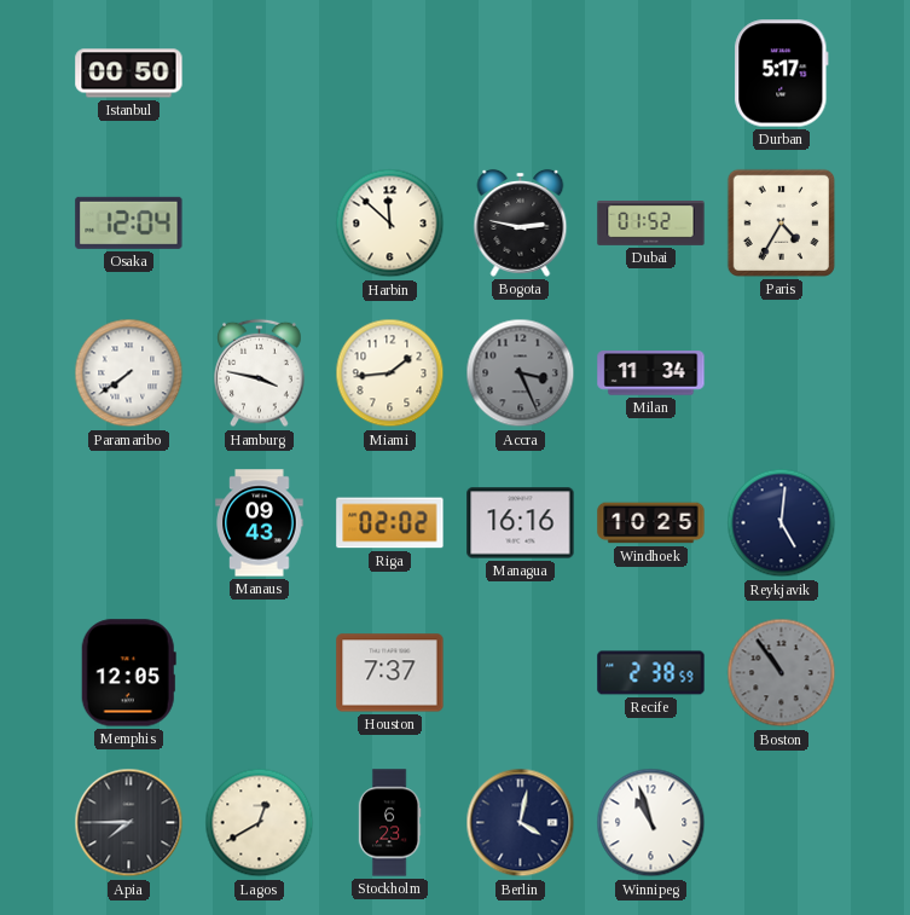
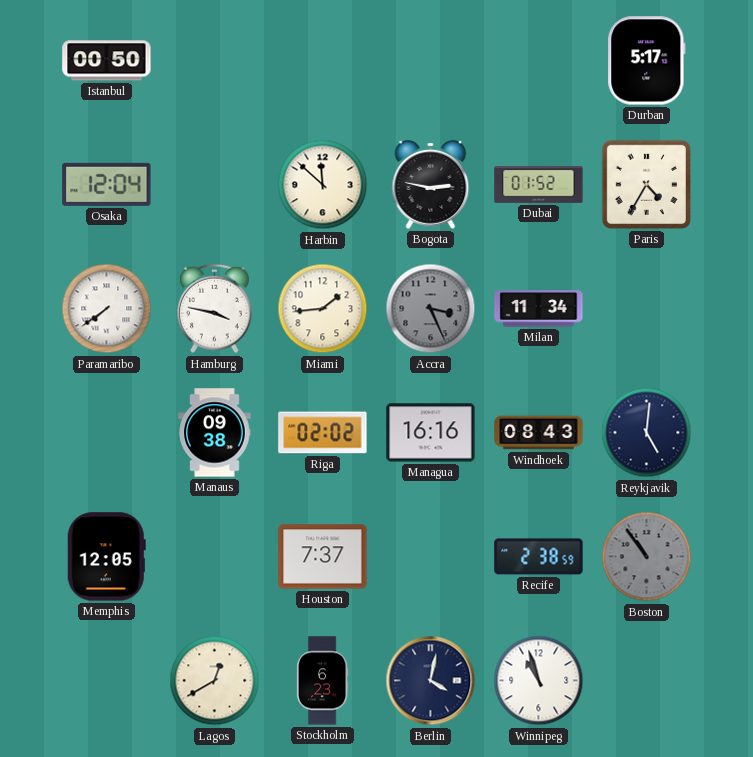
Manaus: 09:43 -> 09:38
Windhoek: 10:25 -> 08:43
Apia: 7:45 -> none
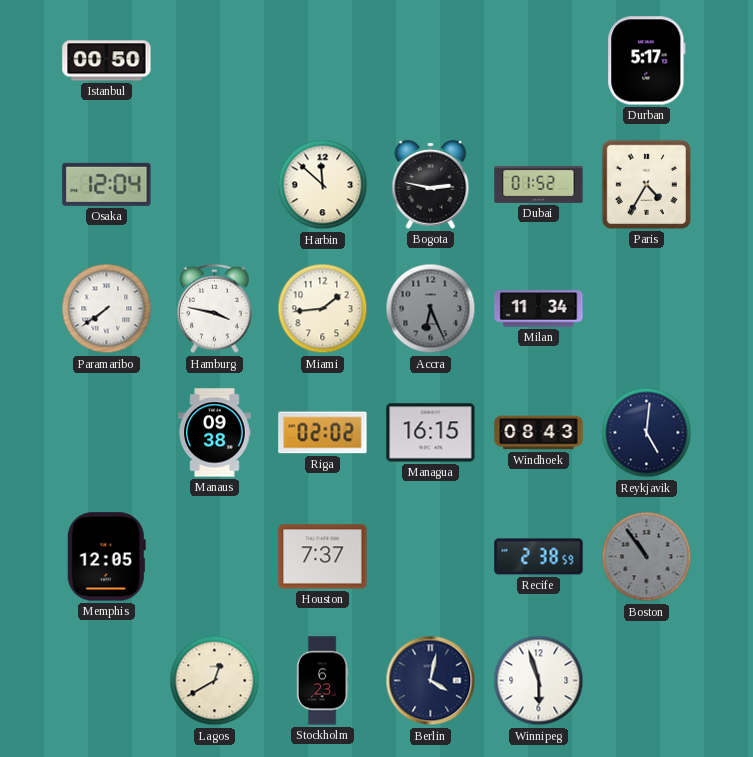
Accra: 3:26 -> 6:26
Managua: 16:16 -> 16:15
Winnipeg: 10:57 -> 5:57
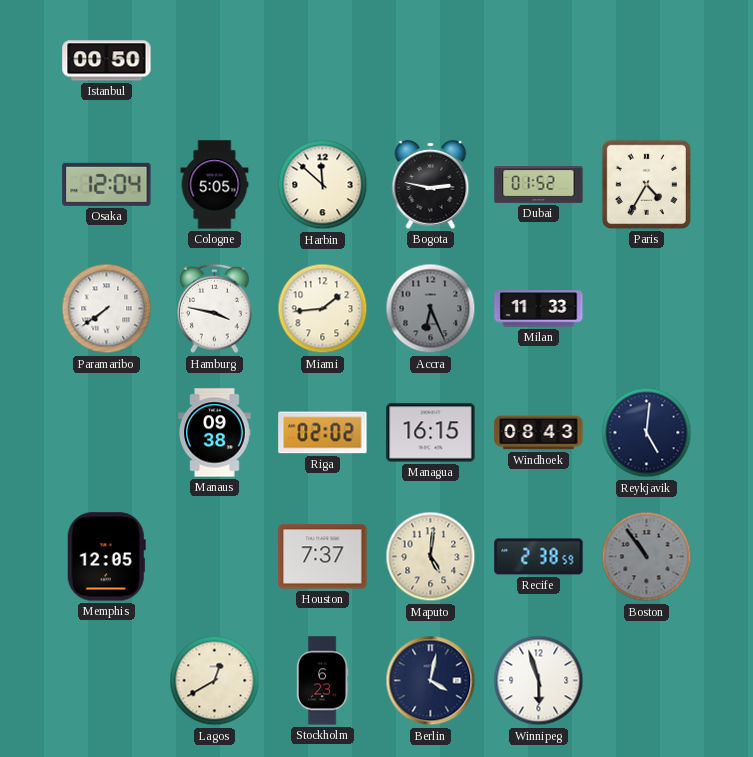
Durban: 5:17 -> none
Cologne: none -> 5:05
Milan: 11:34 -> 11:33
Maputo: none -> 5:01
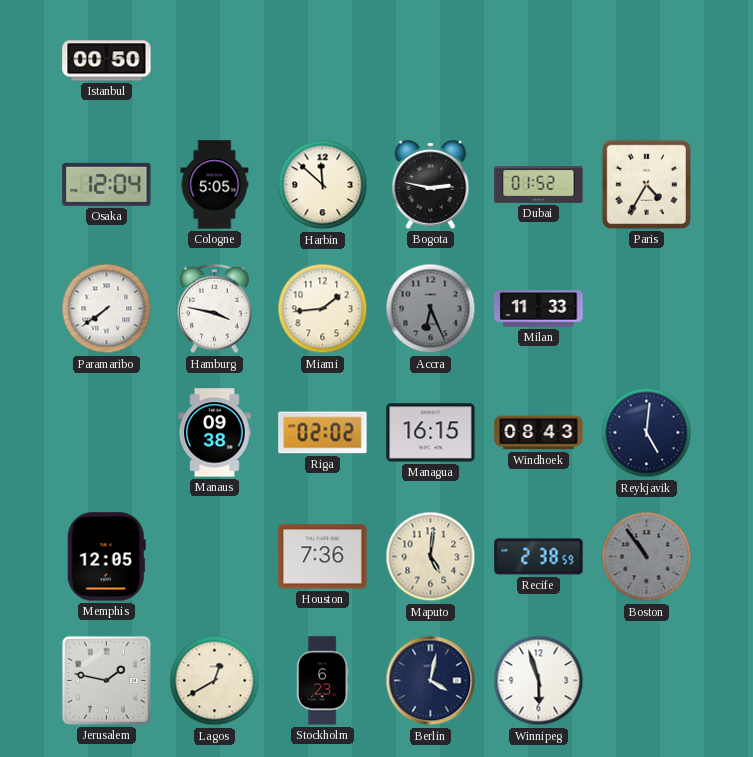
Houston: 7:37 -> 7:36
Jerusalem: none -> 1:47
